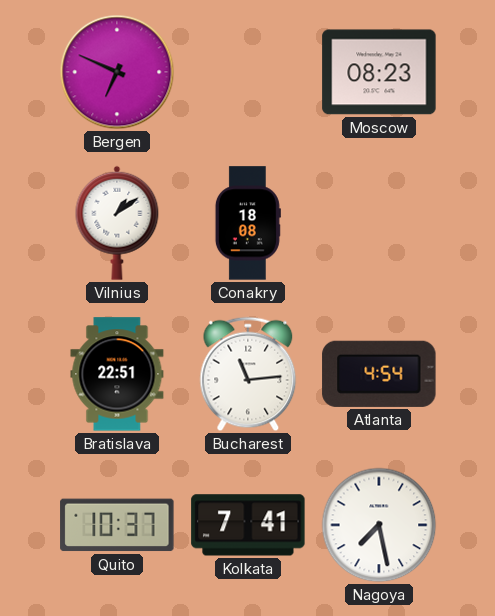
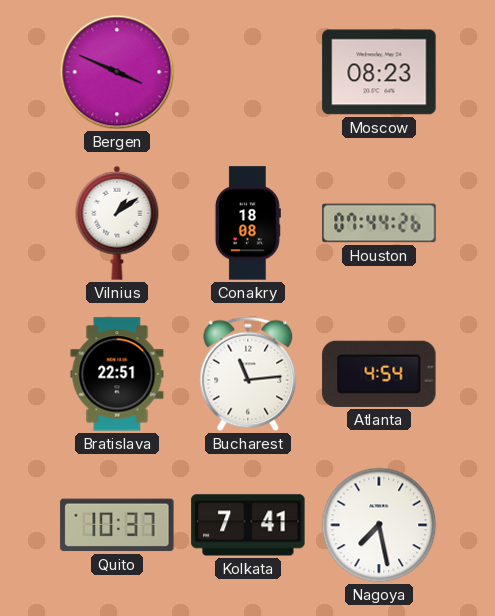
Bergen: 6:49 -> 3:49
Houston: none -> 07:44
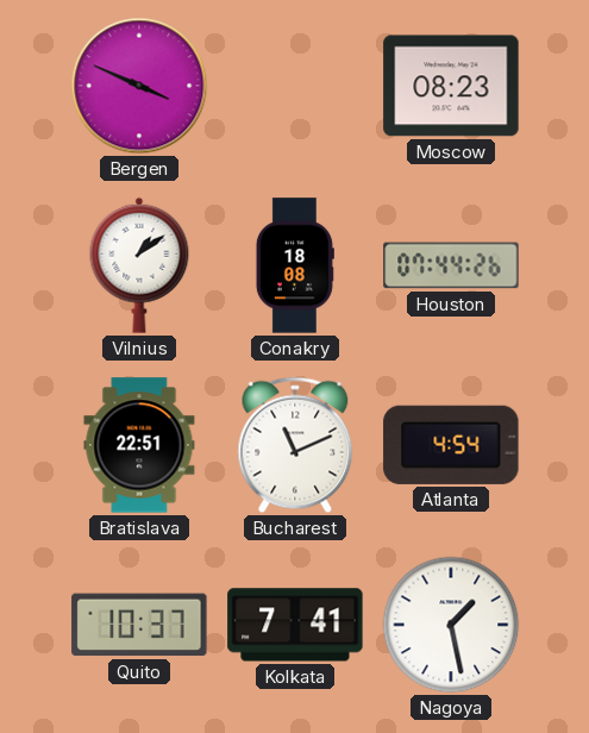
Bucharest: 11:14 -> 11:11
Nagoya: 7:28 -> 1:28
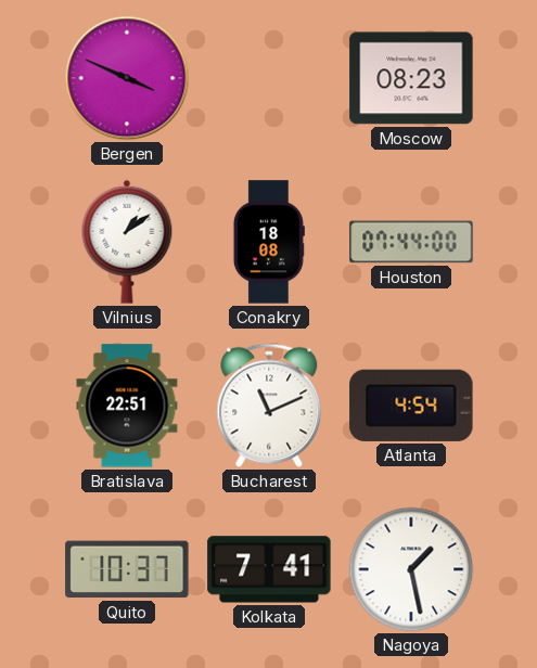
Houston: 07:44:26 -> 07:44:00
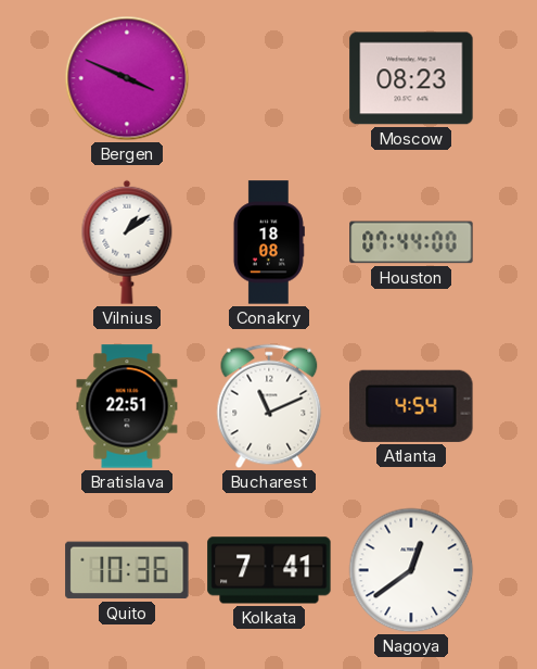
Quito: 10:37 -> 10:36
Nagoya: 1:28 -> 12:39
